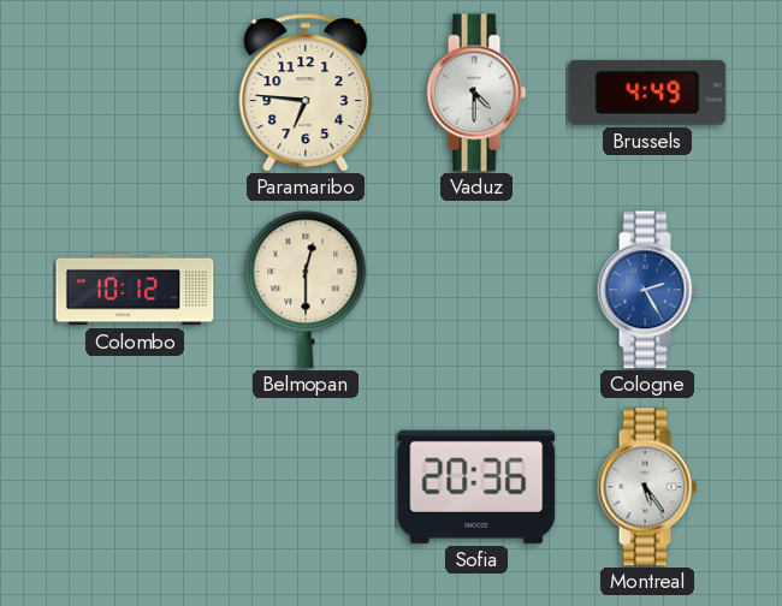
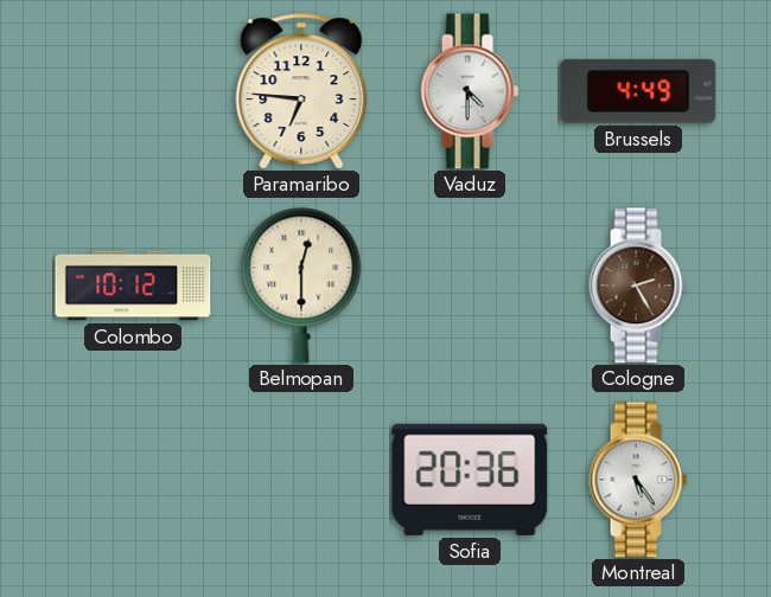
Cologne dial: blue -> brown
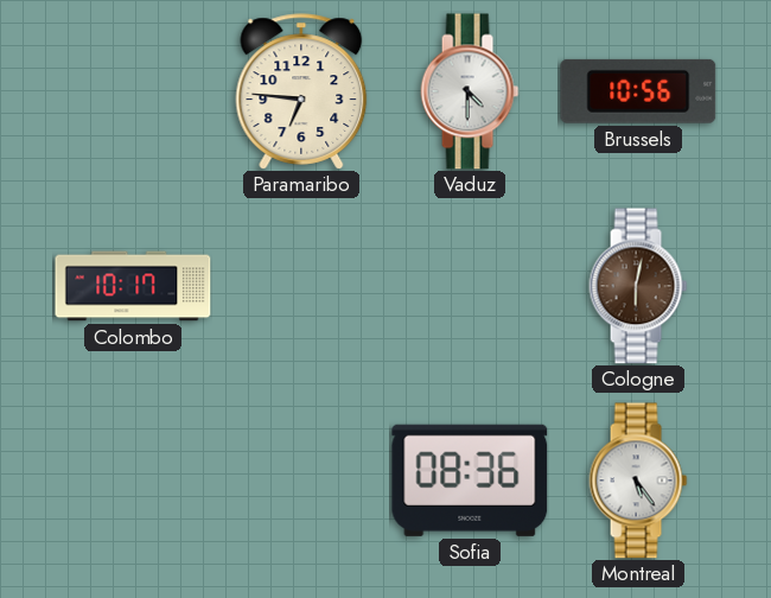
Brussels: 4:49 -> 10:56
Colombo: 10:12 -> 10:17
Belmopan: 12:30 -> none
Cologne: 2:25 -> 6:02
Sofia: 20:36 -> 08:36
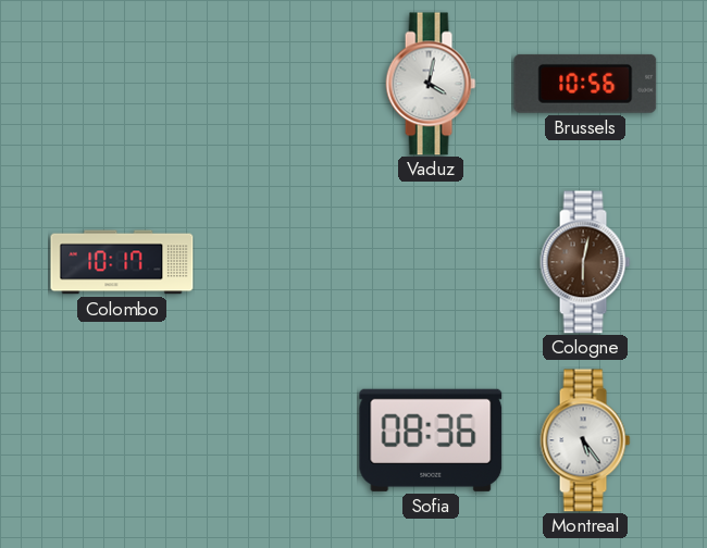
Paramaribo: 6:46 -> none
Vaduz: 4:30 -> 4:02
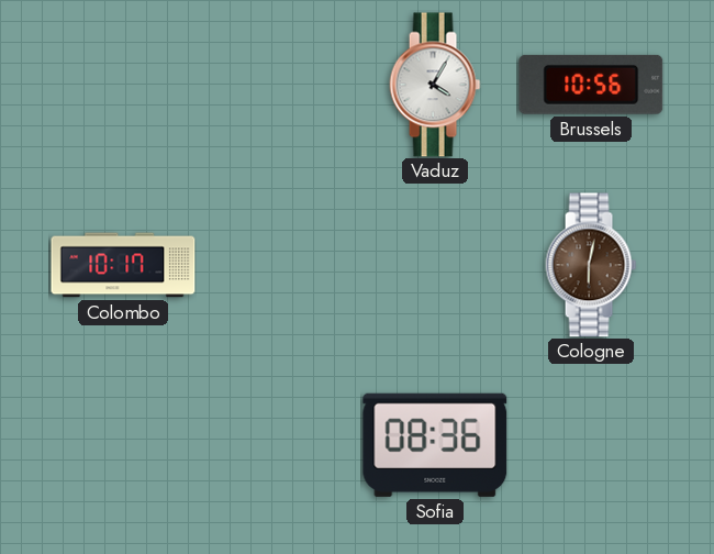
Vaduz: 4:02 -> 4:05
Montreal: 5:24 -> none
